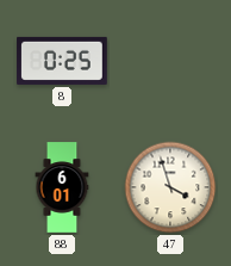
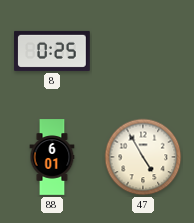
47: 3:57 -> 4:55
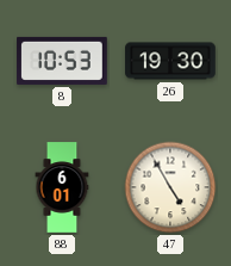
8: 0:25 -> 10:53
26: none -> 19:30
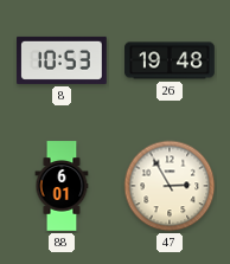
26: 19:30 -> 19:48
47: 4:55 -> 2:55
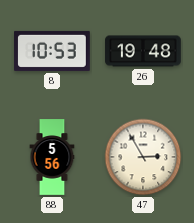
88: 6:01 -> 5:56
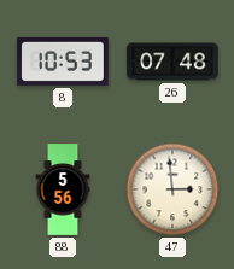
26: 19:48 -> 07:48
47: 2:55 -> 2:59
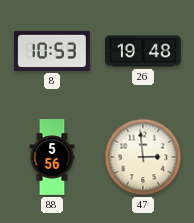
26: 07:48 -> 19:48
